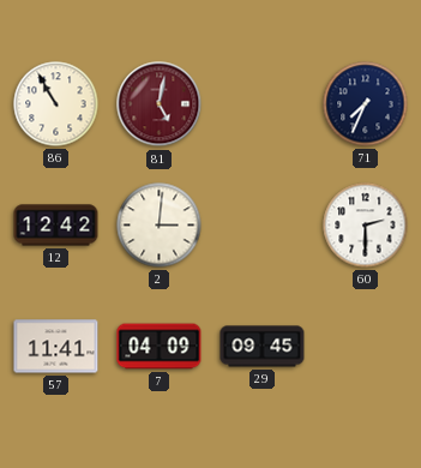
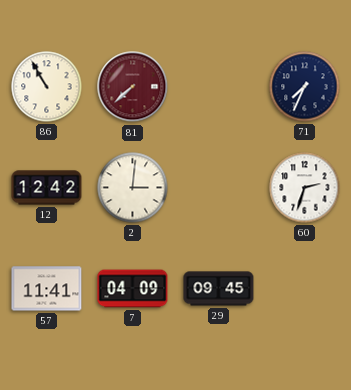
81: 5:02 -> 7:38
60: 2:30 -> 2:33
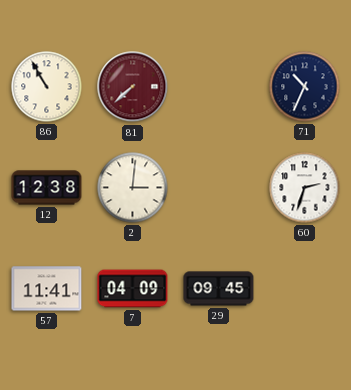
71: 7:34 -> 10:34
12: 12:42 -> 12:38
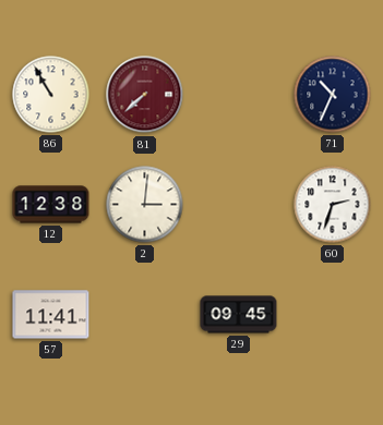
7: 04:09 -> none
